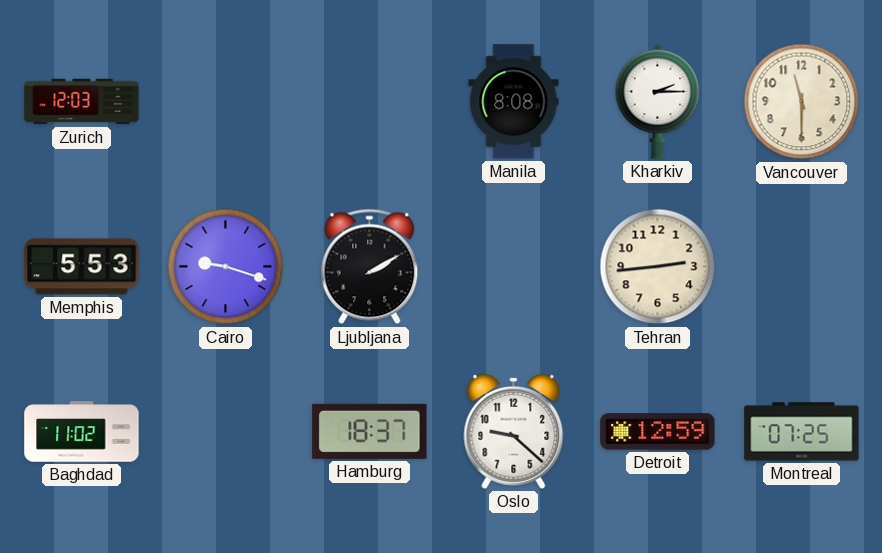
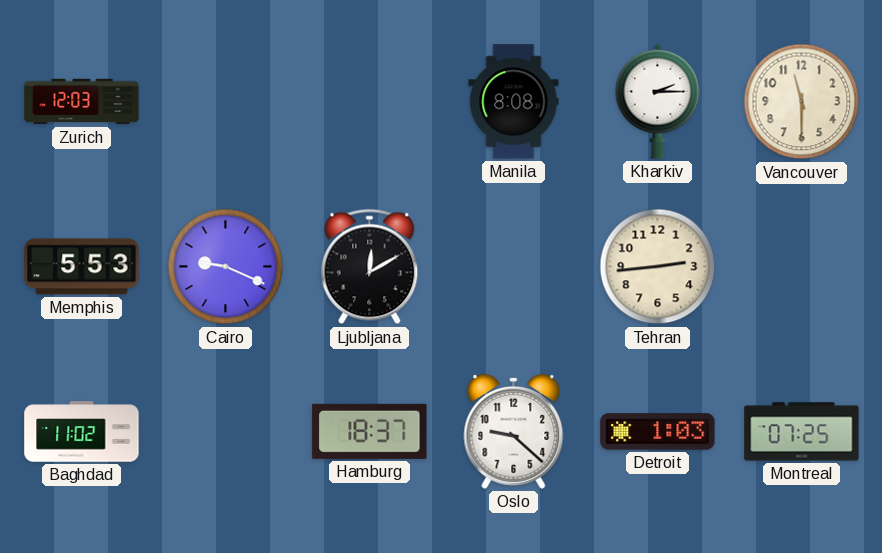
Cairo: 9:18 -> 9:19
Ljubljana: 2:10 -> 12:10
Detroit: 12:59 -> 1:03
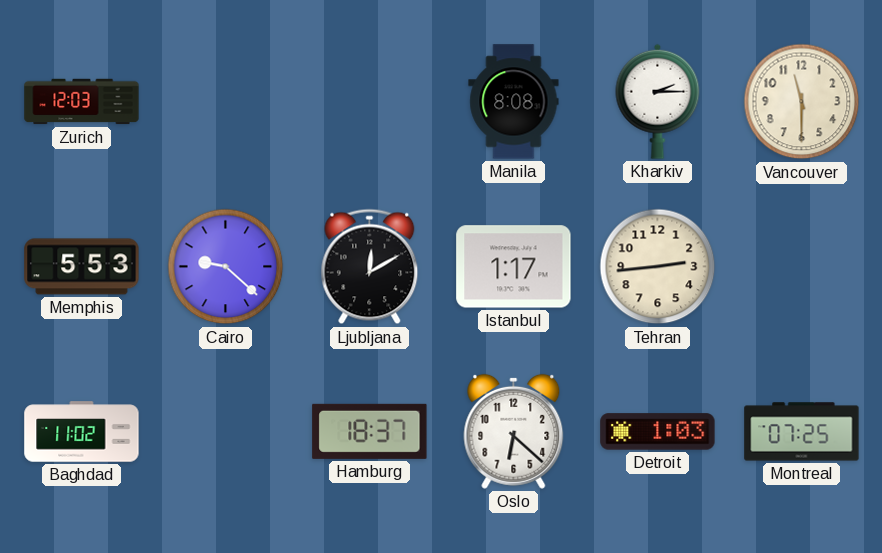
Cairo: 9:19 -> 9:22
Istanbul: none -> 1:17
Oslo: 9:22 -> 6:22
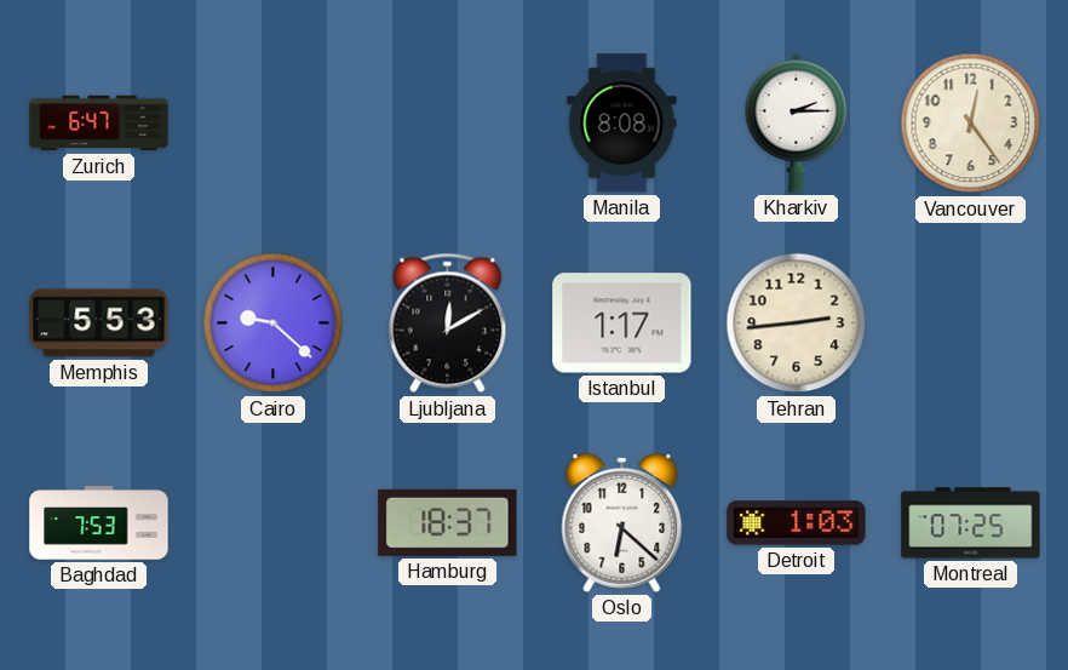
Zurich: 12:03 -> 6:47
Vancouver: 11:30 -> 12:24
Baghdad: 11:02 -> 7:53
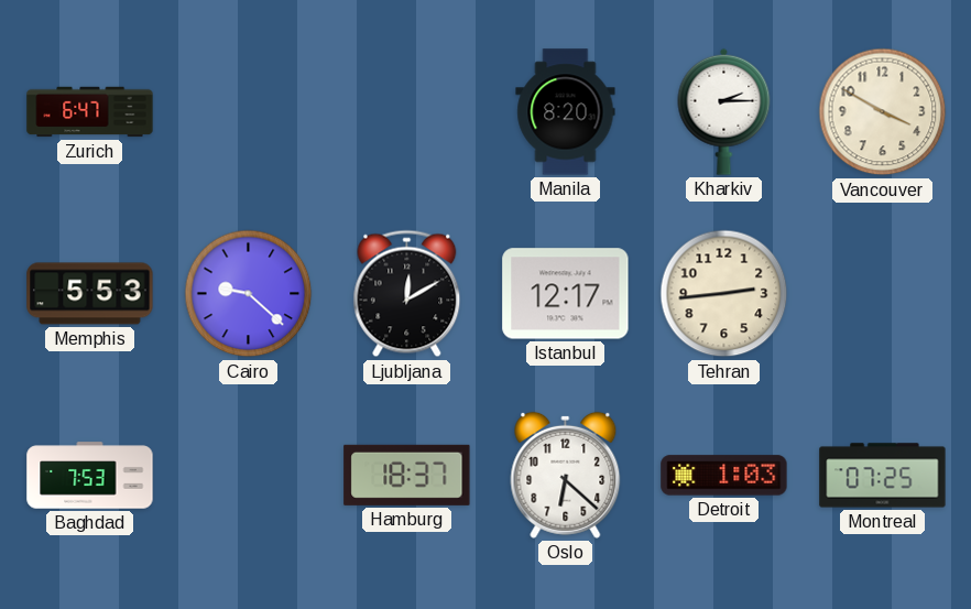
Manila: 8:08 -> 8:20
Vancouver: 12:24 -> 3:50
Istanbul: 1:17 -> 12:17
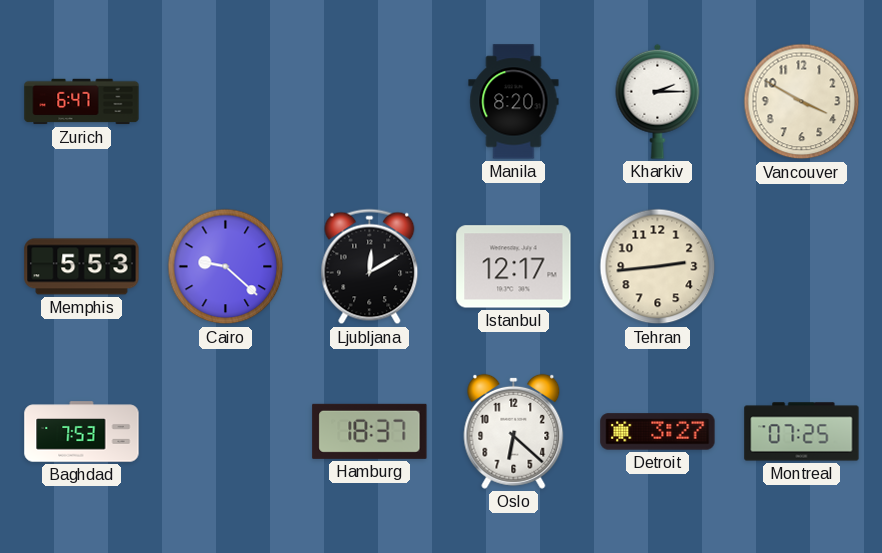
Detroit: 1:03 -> 3:27
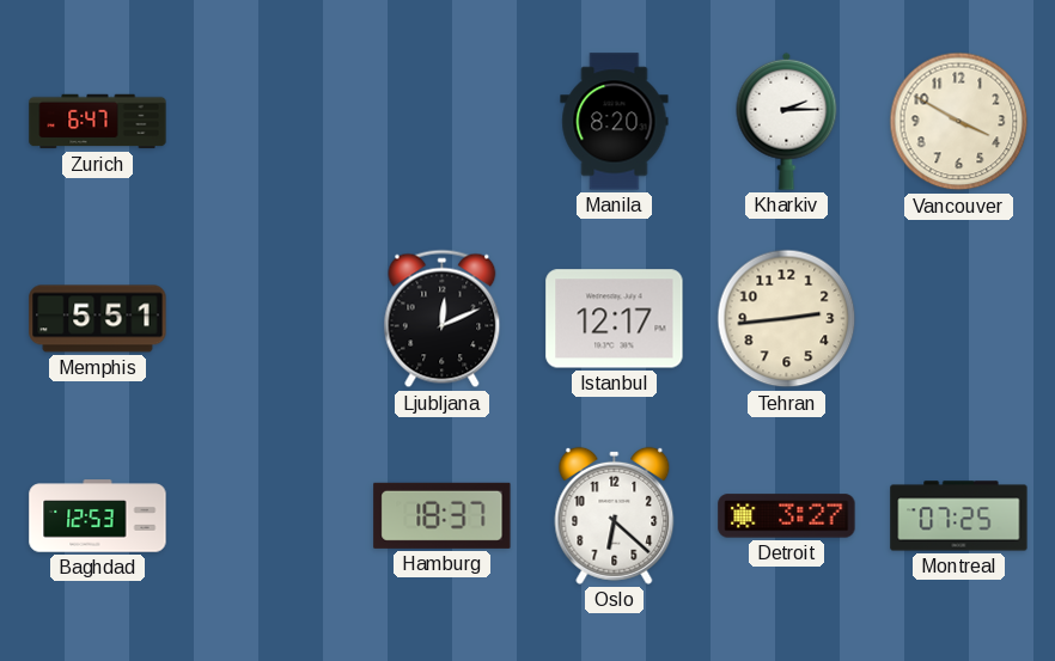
Memphis: 5:53 -> 5:51
Cairo: 9:22 -> none
Ljubljana: 12:10 -> 12:11
Baghdad: 7:53 -> 12:53
